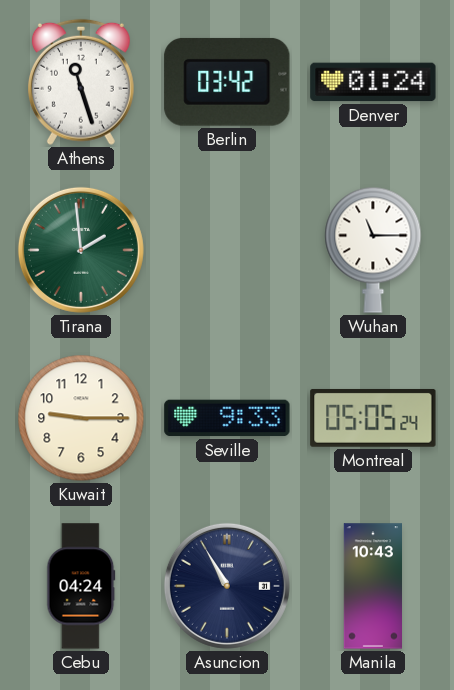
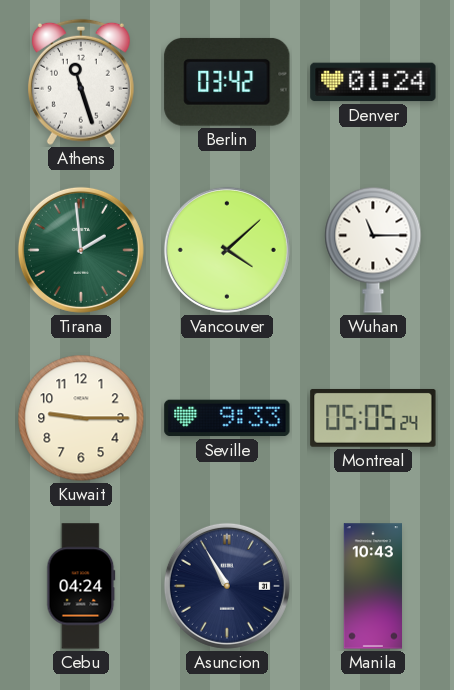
Vancouver: none -> 4:08
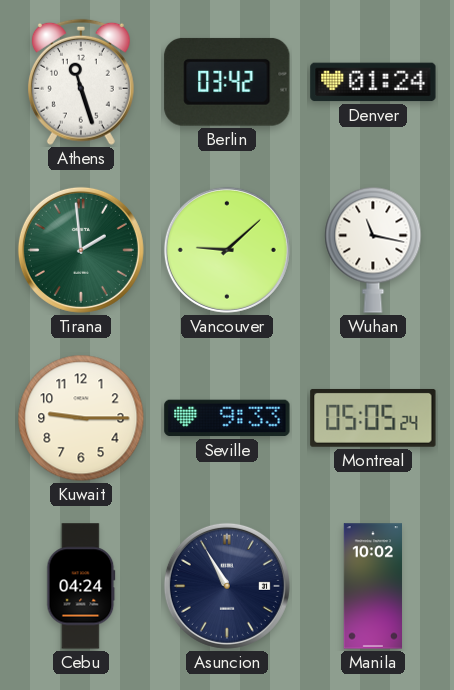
Vancouver: 4:08 -> 9:08
Wuhan: 11:15 -> 11:17
Manila: 10:43 -> 10:02
